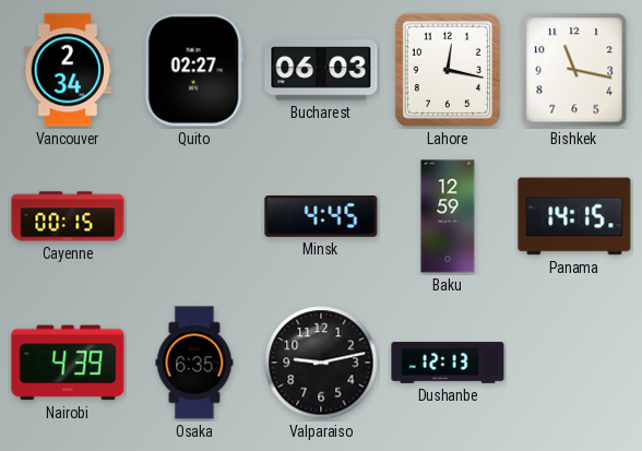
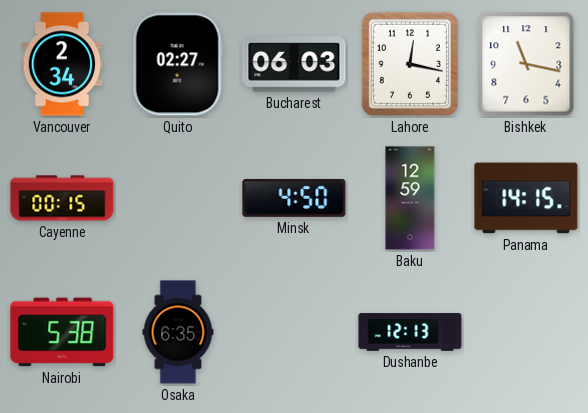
Minsk: 4:45 -> 4:50
Nairobi: 4:39 -> 5:38
Valparaiso: 9:13 -> none
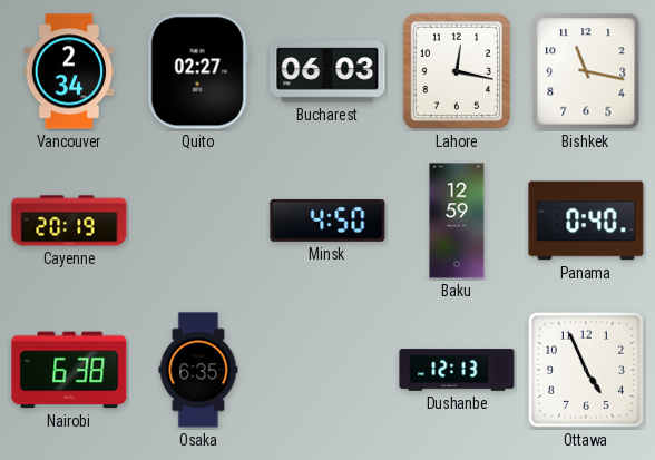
Cayenne: 00:15 -> 20:19
Panama: 14:15 -> 0:40
Nairobi: 5:38 -> 6:38
Ottawa: none -> 4:56
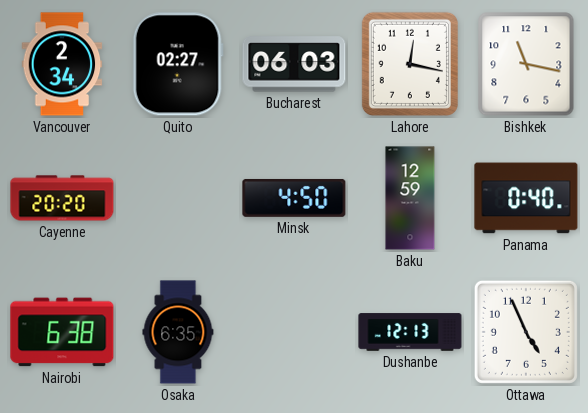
Cayenne: 20:19 -> 20:20
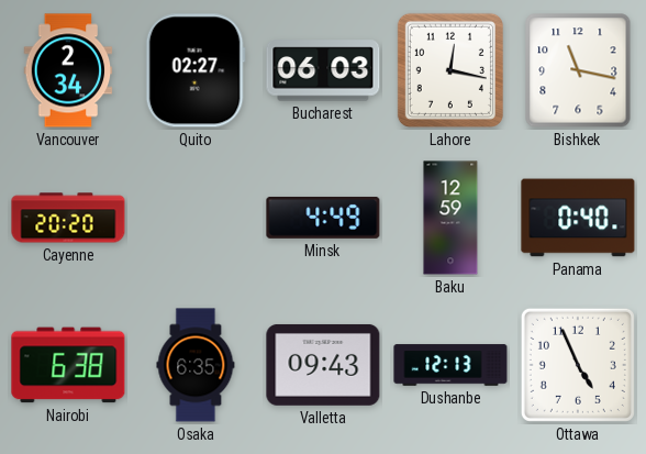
Minsk: 4:50 -> 4:49
Valletta: none -> 09:43
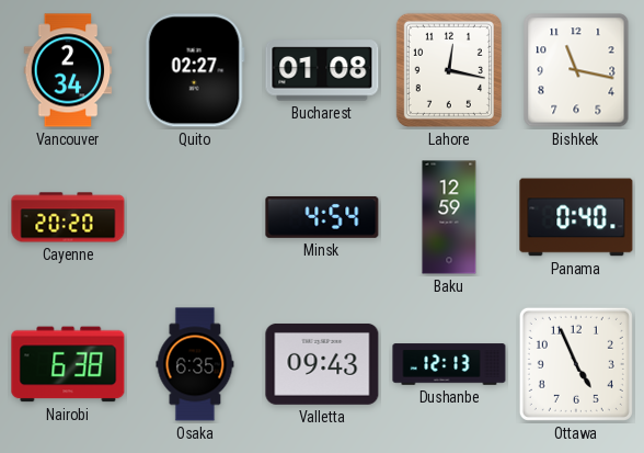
Bucharest: 06:03 -> 01:08
Minsk: 4:49 -> 4:54
